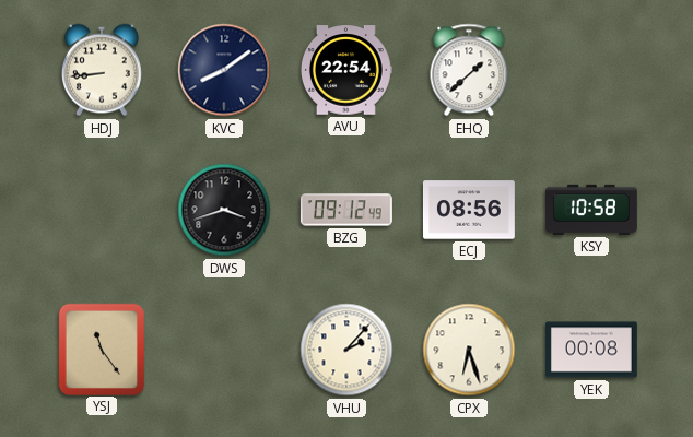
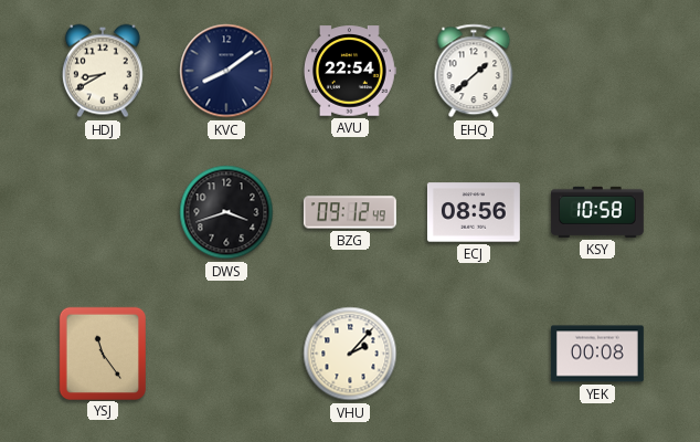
HDJ: 8:44 -> 8:40
CPX: 6:27 -> none
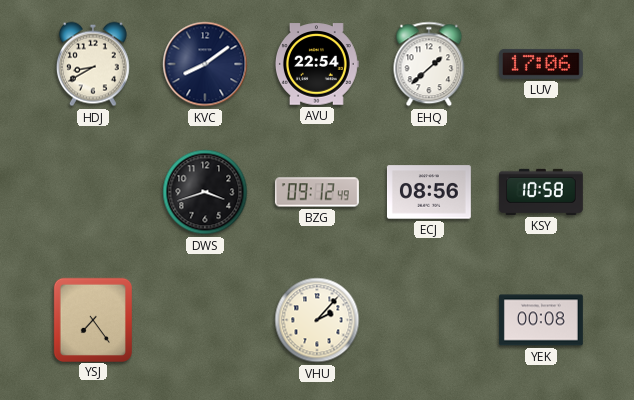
LUV: none -> 17:06
YSJ: 11:24 -> 7:24
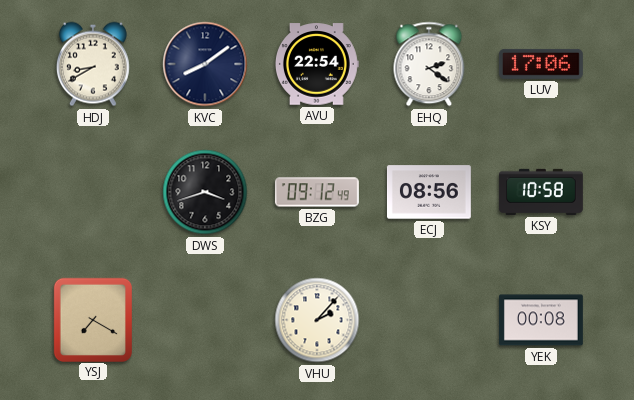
EHQ: 1:38 -> 2:21
YSJ: 7:24 -> 7:20
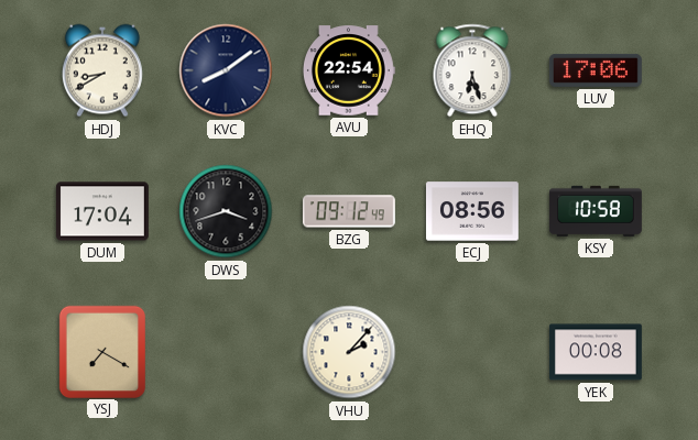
EHQ: 2:21 -> 6:27
DUM: none -> 17:04
